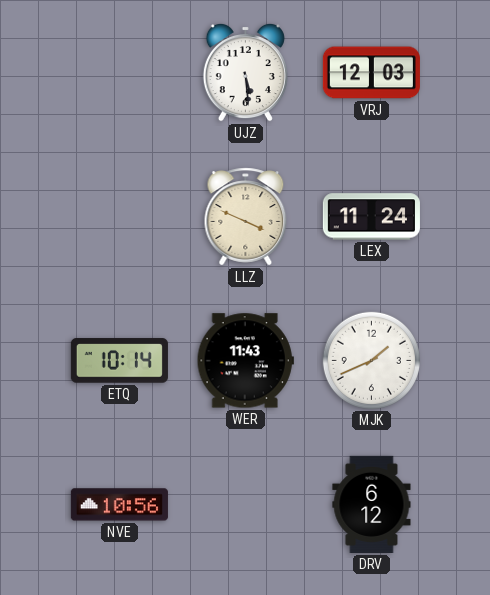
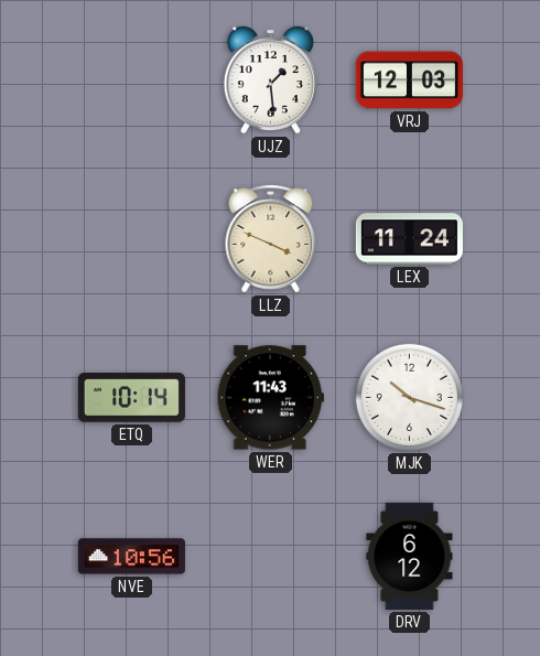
UJZ: 5:29 -> 1:29
MJK: 1:41 -> 10:18
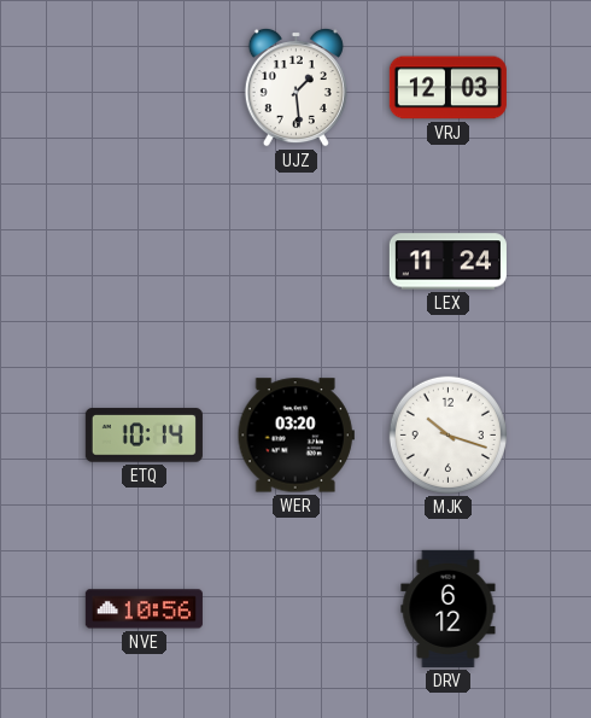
LLZ: 3:49 -> none
WER: 11:43 -> 03:20
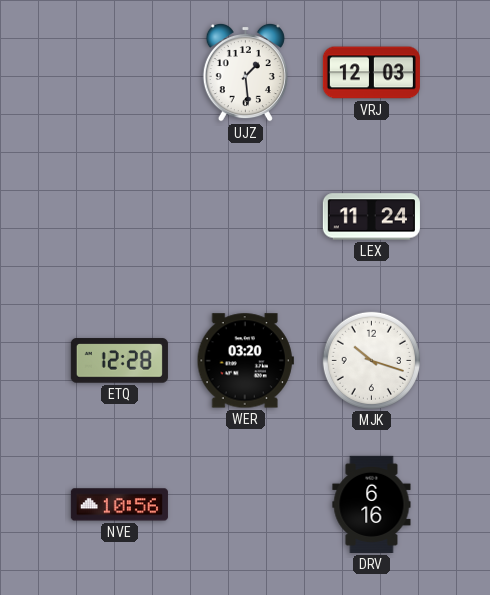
ETQ: 10:14 -> 12:28
DRV: 6:12 -> 6:16
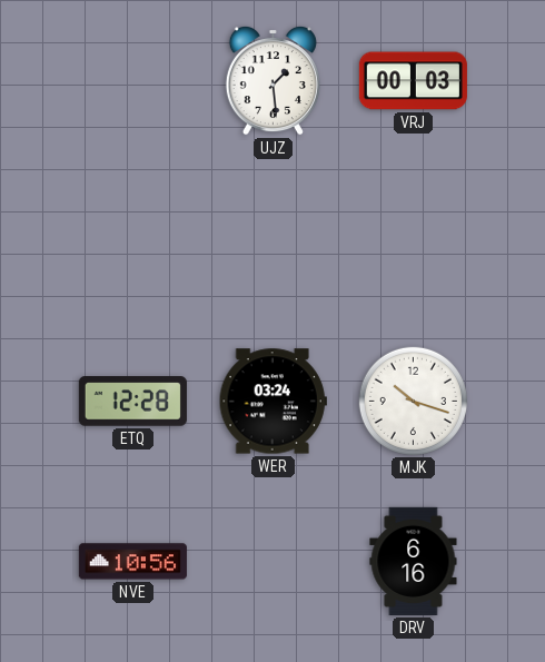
VRJ: 12:03 -> 00:03
LEX: 11:24 -> none
WER: 03:20 -> 03:24
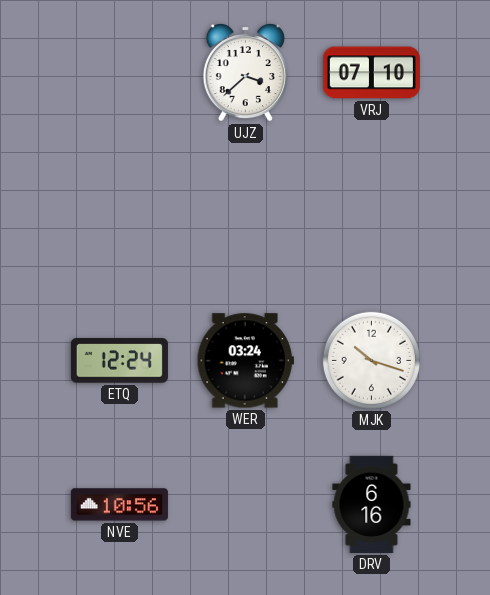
UJZ: 1:29 -> 3:38
VRJ: 00:03 -> 07:10
ETQ: 12:28 -> 12:24
